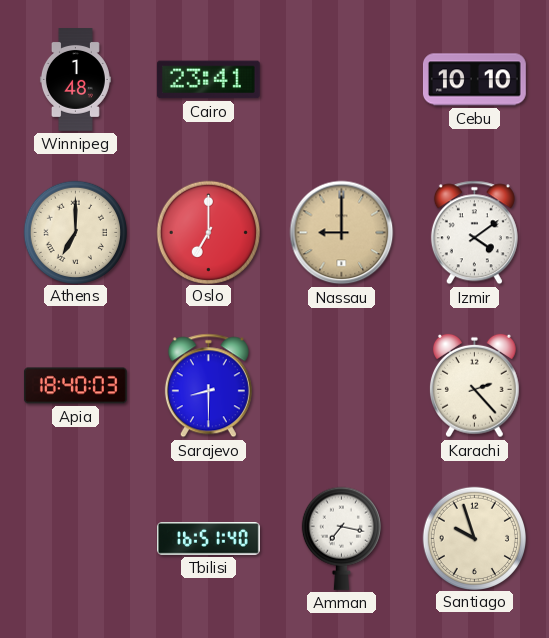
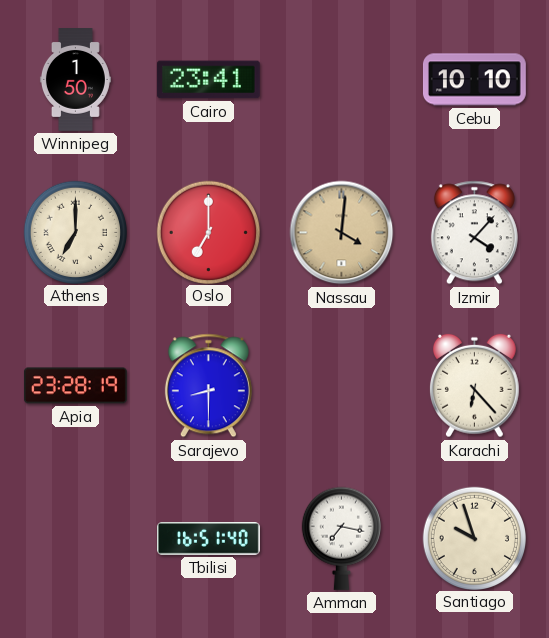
Winnipeg: 1:48 -> 1:50
Nassau: 9:00 -> 4:01
Izmir: 4:09 -> 4:07
Apia: 18:40 -> 23:28
Karachi: 2:23 -> 6:23
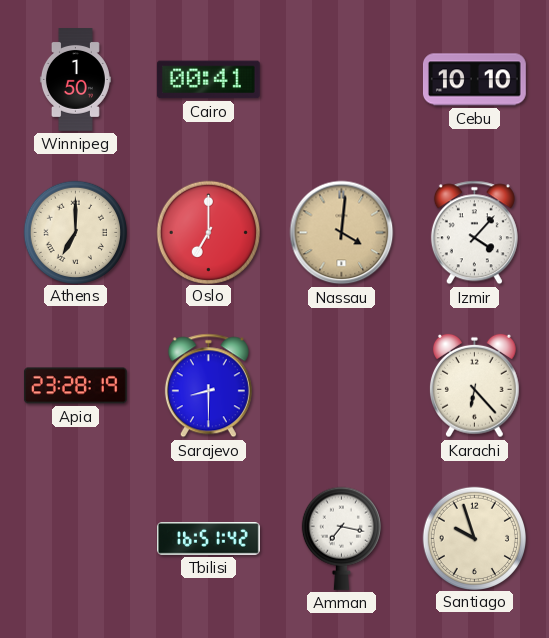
Cairo: 23:41 -> 00:41
Tbilisi: 16:51:40 -> 16:51:42
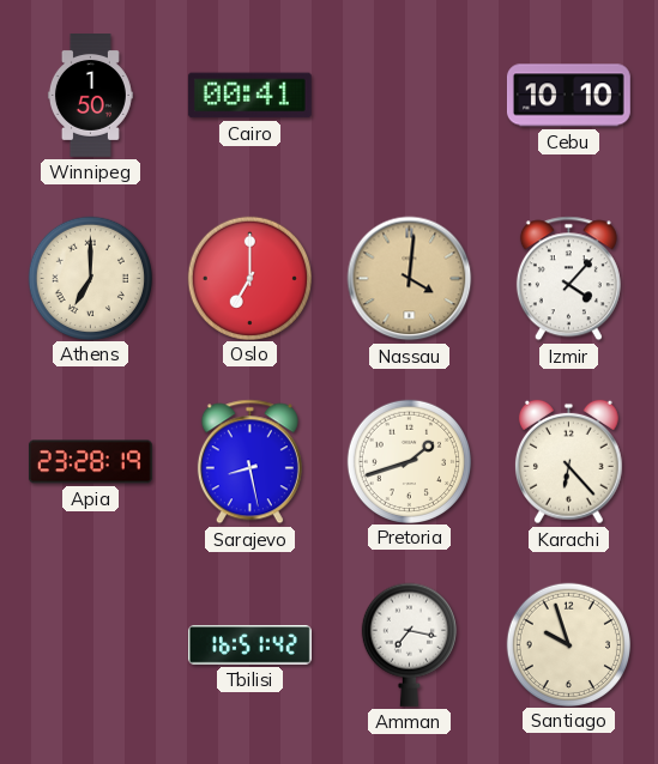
Sarajevo: 8:30 -> 8:28
Pretoria: none -> 1:42
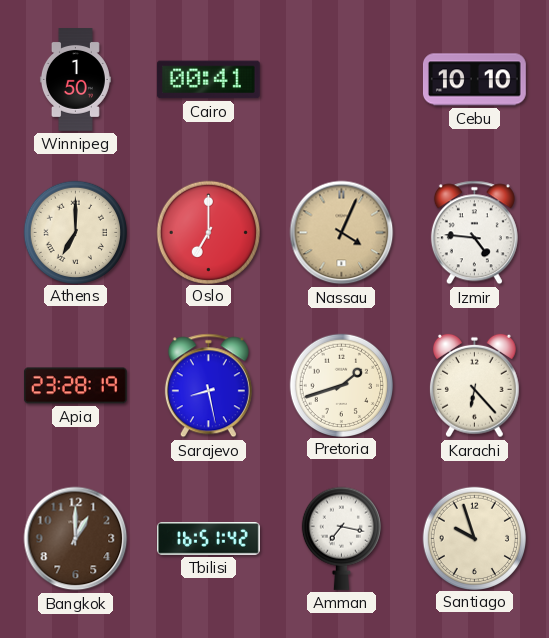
Nassau: 4:01 -> 4:04
Izmir: 4:07 -> 4:46
Bangkok: none -> 1:00
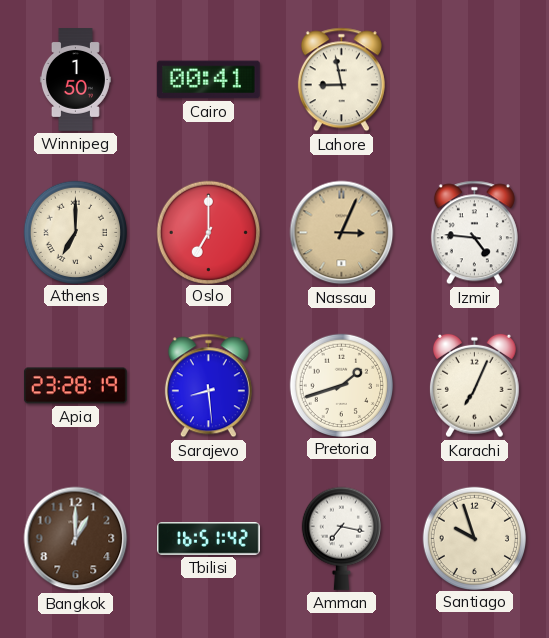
Lahore: none -> 8:58
Cebu: 10:10 -> none
Nassau: 4:04 -> 3:04
Sarajevo: 8:28 -> 8:29
Karachi: 6:23 -> 7:04
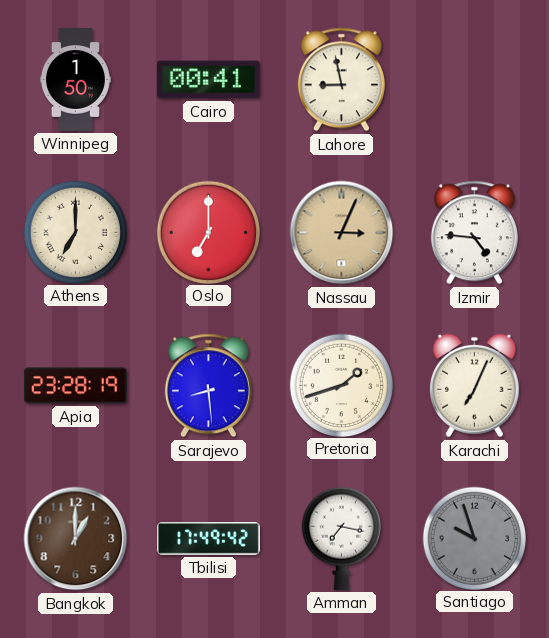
Tbilisi: 16:51 -> 17:49
Santiago dial: cream -> grey
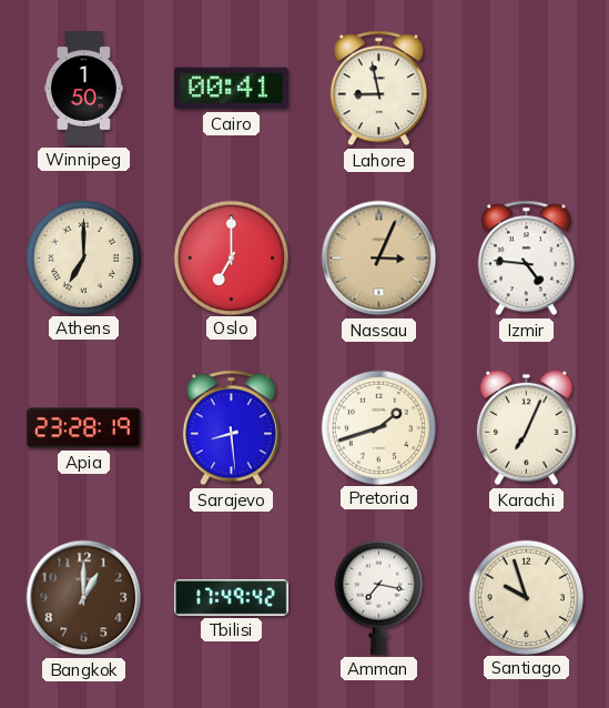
Santiago dial: grey -> cream
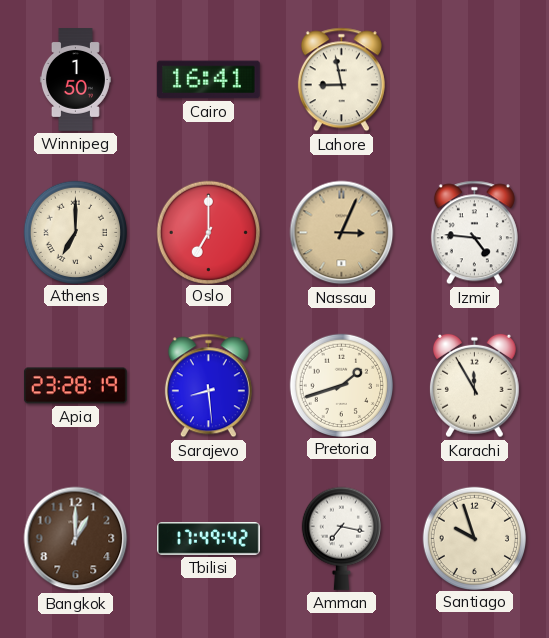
Cairo: 00:41 -> 16:41
Karachi: 7:04 -> 11:55
